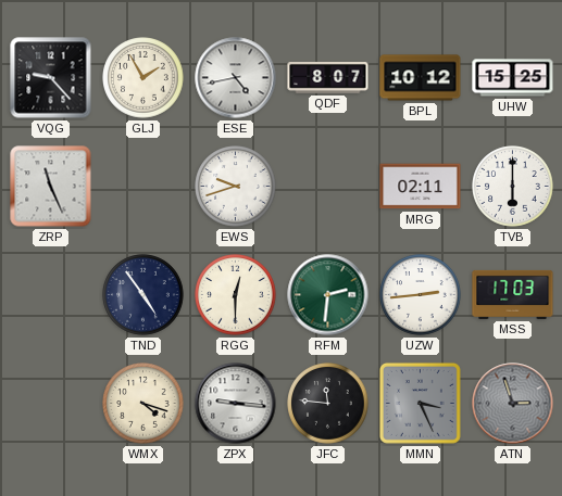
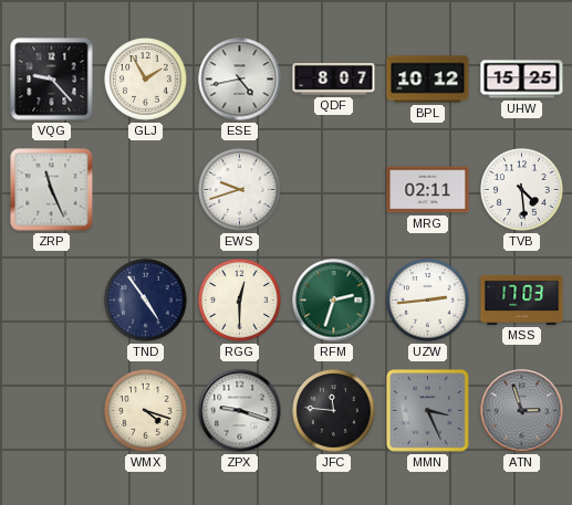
TVB: 6:00 -> 4:29
RFM: 2:31 -> 2:33
ZPX: 9:16 -> 9:18
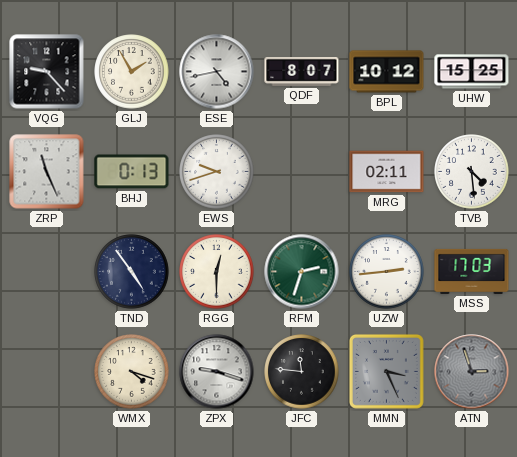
BHJ: none -> 0:13
